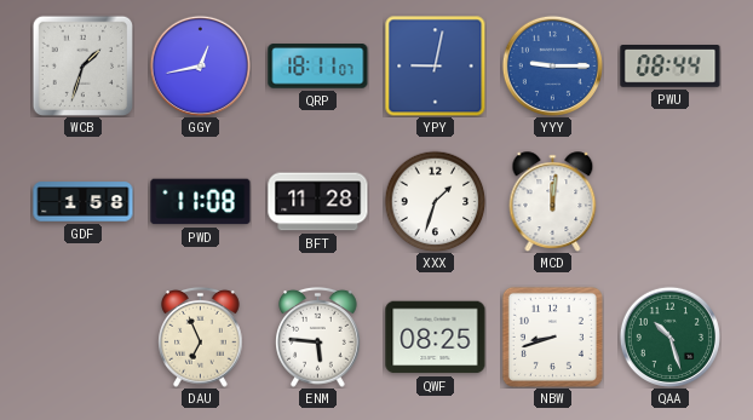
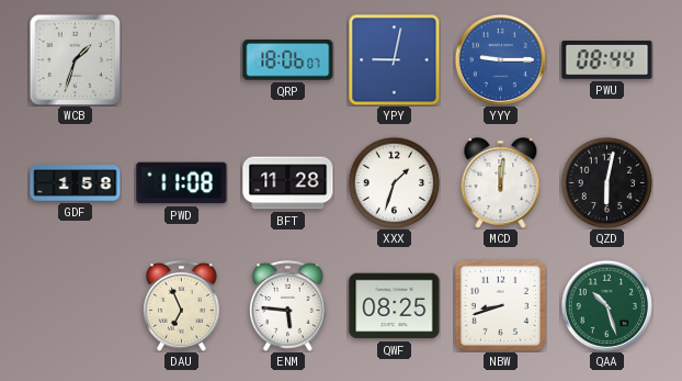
GGY: 12:43 -> none
QRP: 18:11 -> 18:06
QZD: none -> 6:02
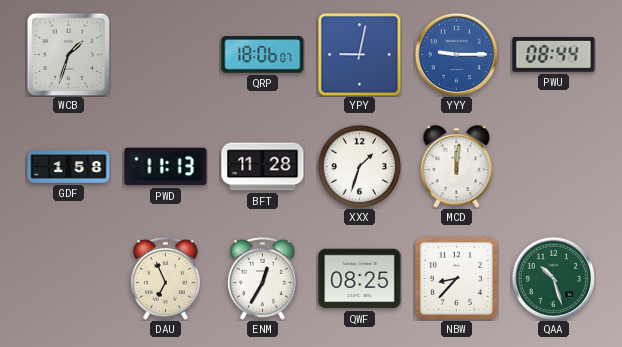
PWD: 11:08 -> 11:13
QZD: 6:02 -> none
ENM: 5:46 -> 12:35
NBW: 8:42 -> 8:37
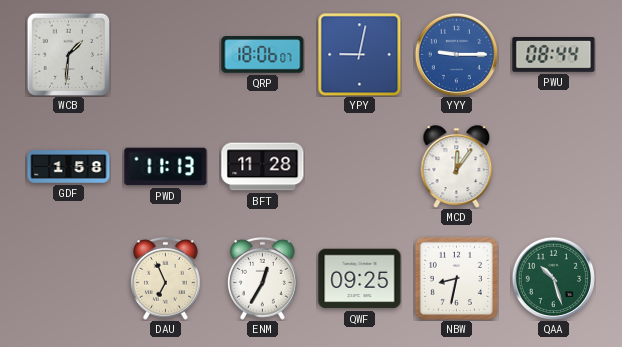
WCB: 1:33 -> 1:31
XXX: 1:33 -> none
MCD: 12:01 -> 12:06
QWF: 08:25 -> 09:25
NBW: 8:37 -> 8:32
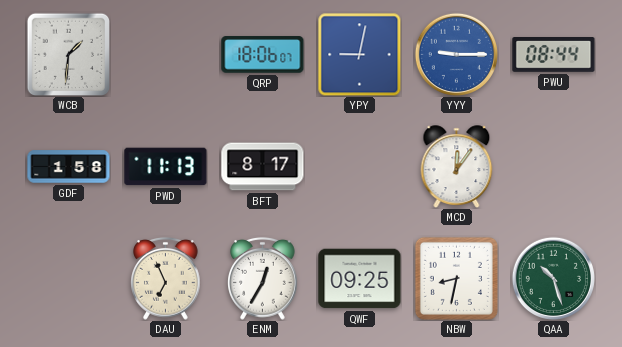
BFT: 11:28 -> 8:17
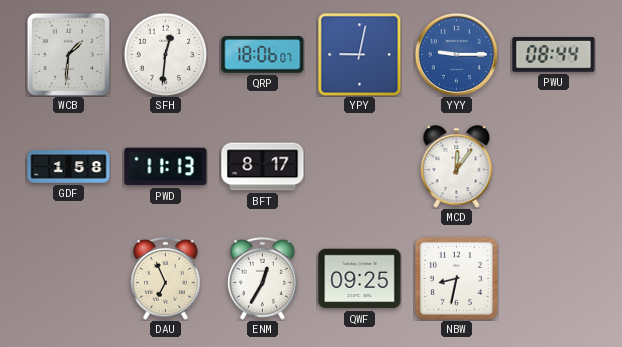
SFH: none -> 12:31
QAA: 10:27 -> none
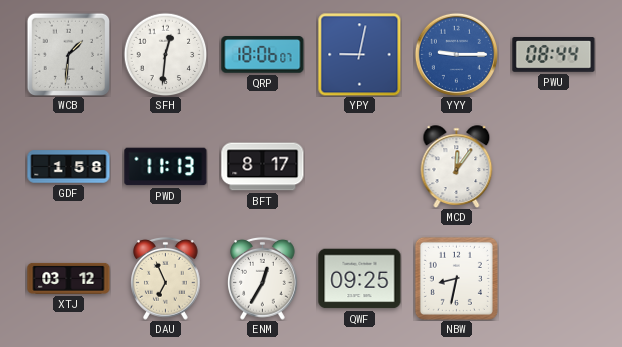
XTJ: none -> 03:12
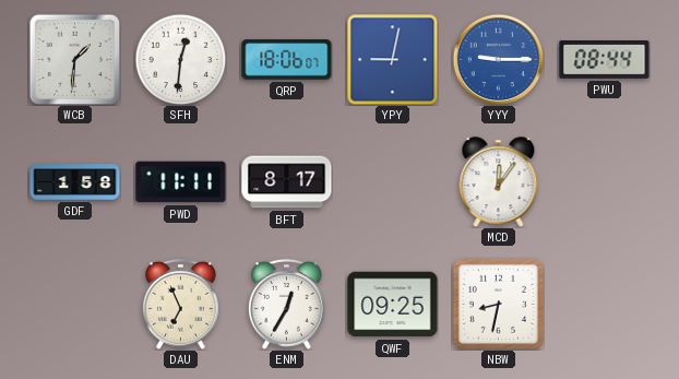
PWD: 11:13 -> 11:11
XTJ: 03:12 -> none
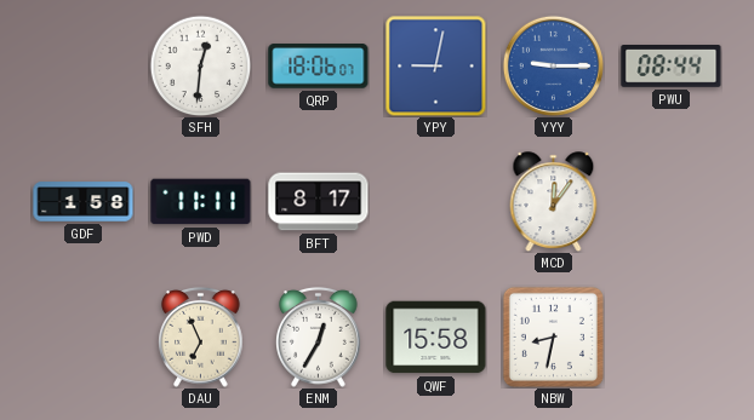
WCB: 1:31 -> none
QWF: 09:25 -> 15:58
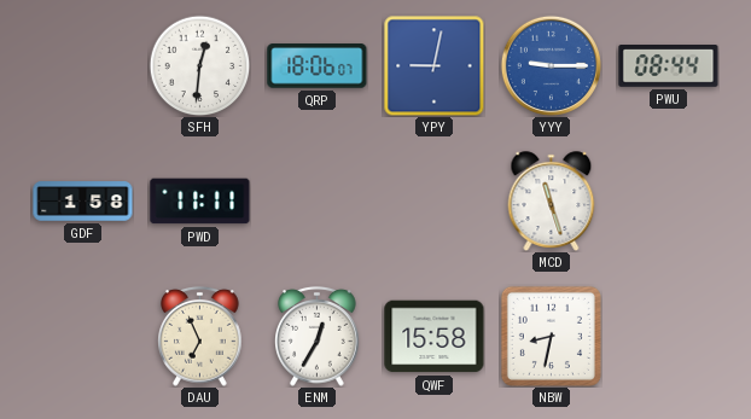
BFT: 8:17 -> none
MCD: 12:06 -> 11:27
